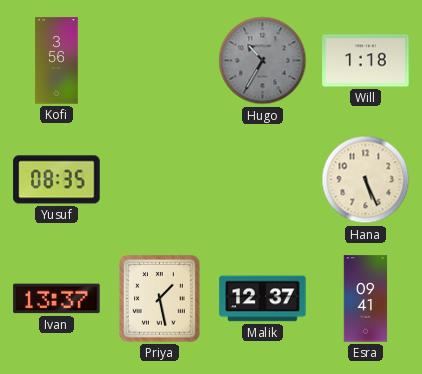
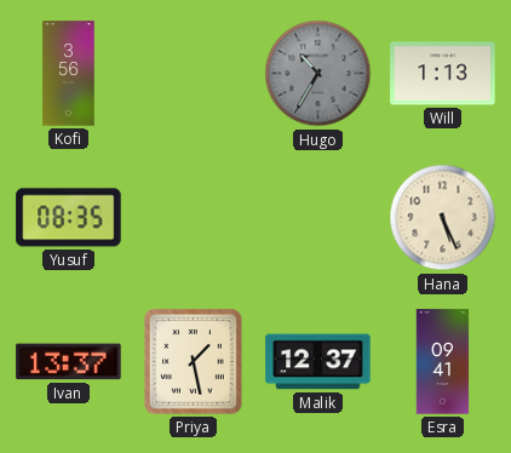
Will: 1:18 -> 1:13
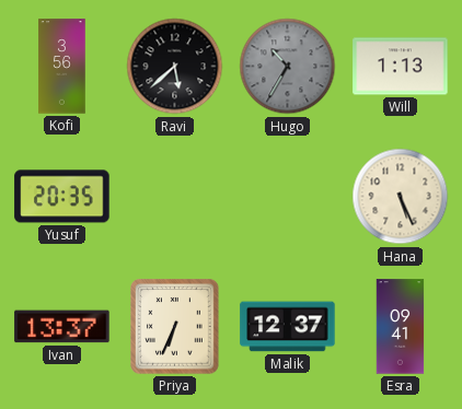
Ravi: none -> 5:38
Yusuf: 08:35 -> 20:35
Priya: 1:28 -> 6:34
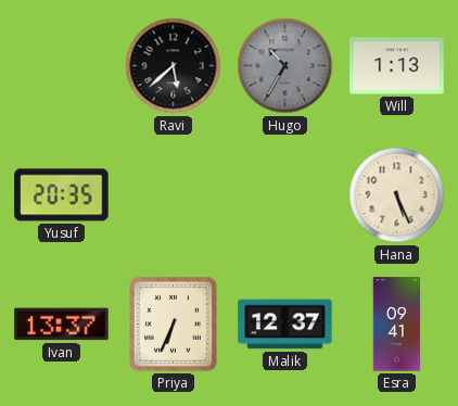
Kofi: 3:56 -> none
